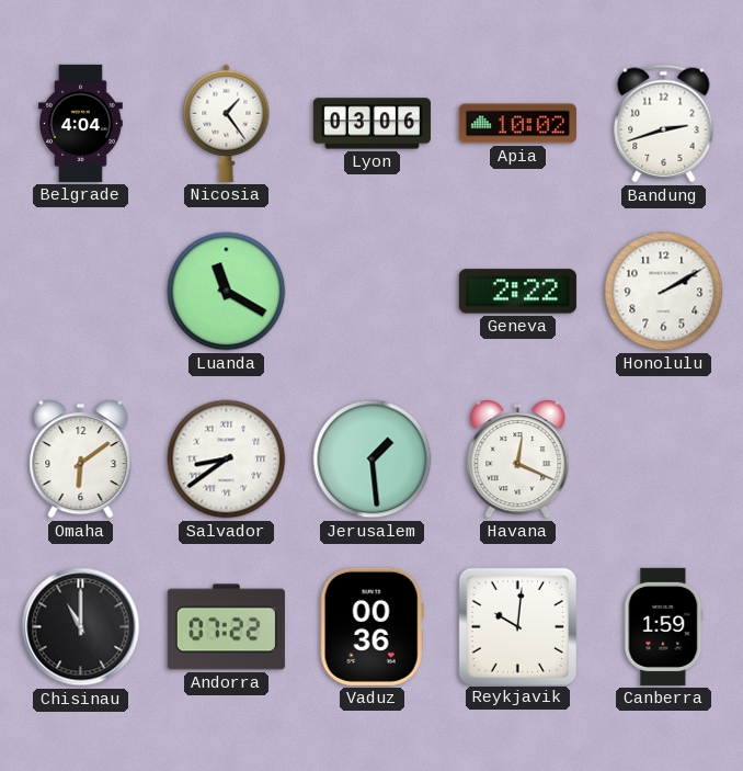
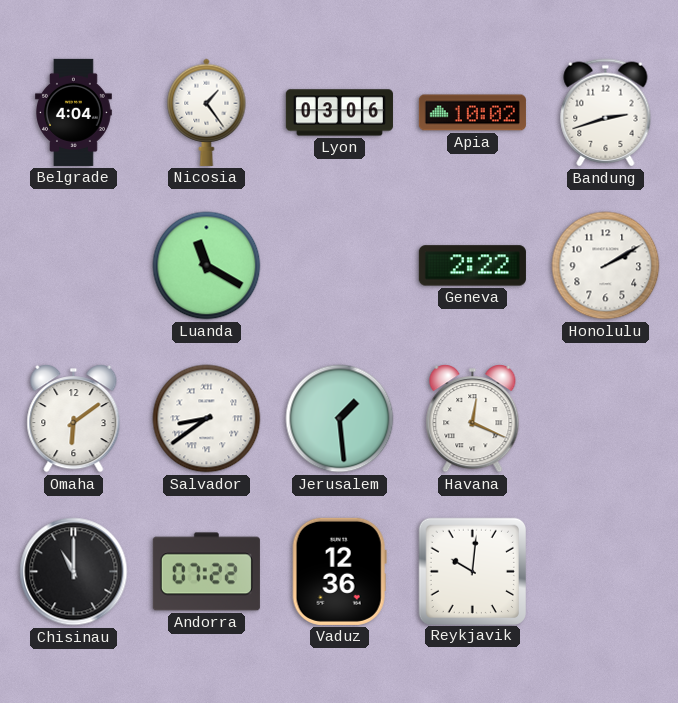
Vaduz: 00:36 -> 12:36
Canberra: 1:59 -> none
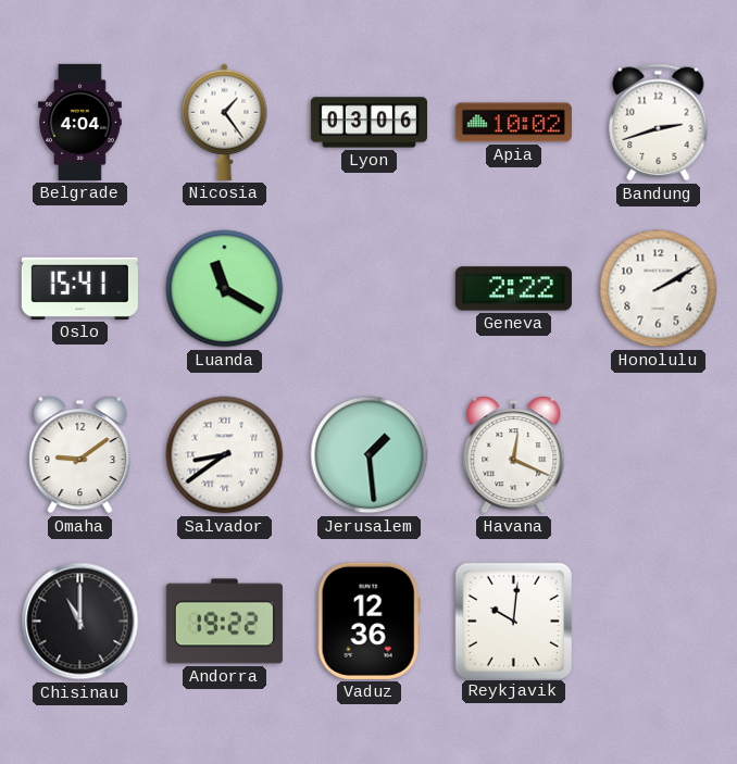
Oslo: none -> 15:41
Omaha: 6:09 -> 9:09
Andorra: 07:22 -> 19:22
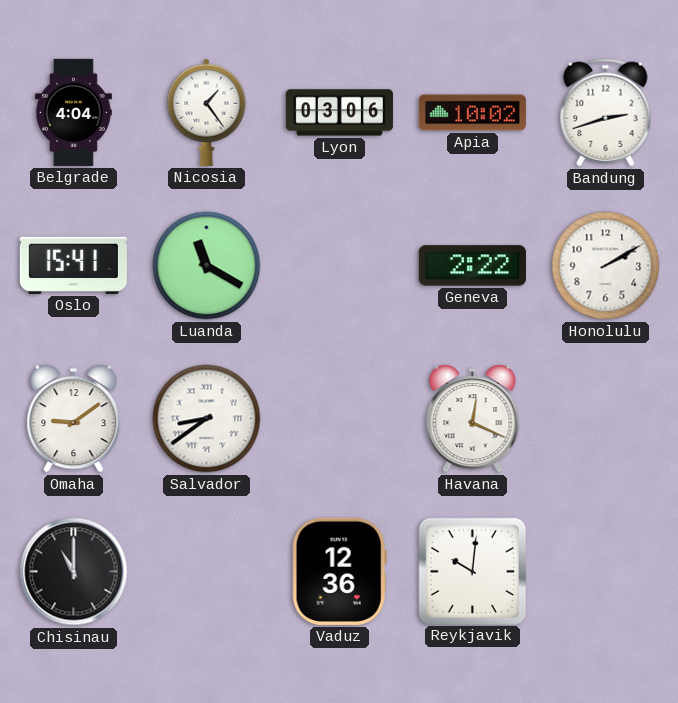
Jerusalem: 1:29 -> none
Andorra: 19:22 -> none
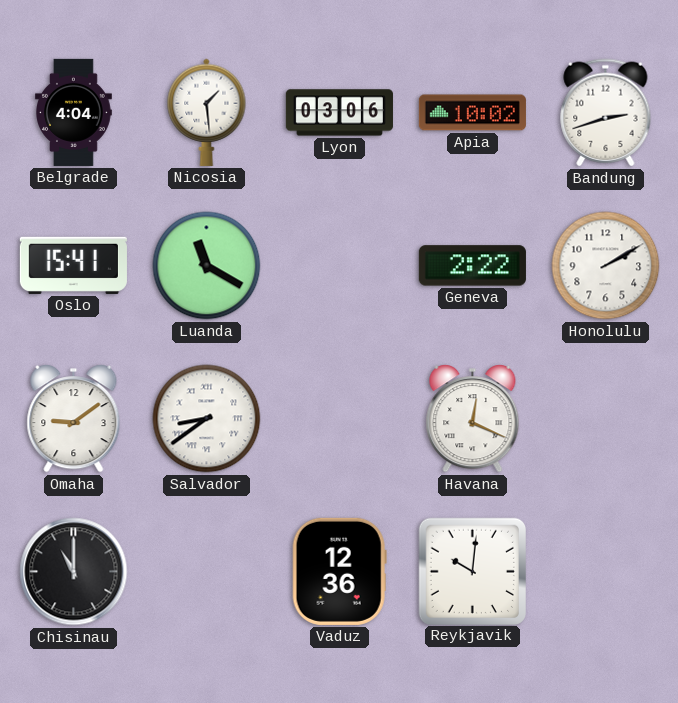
Nicosia: 1:24 -> 1:29
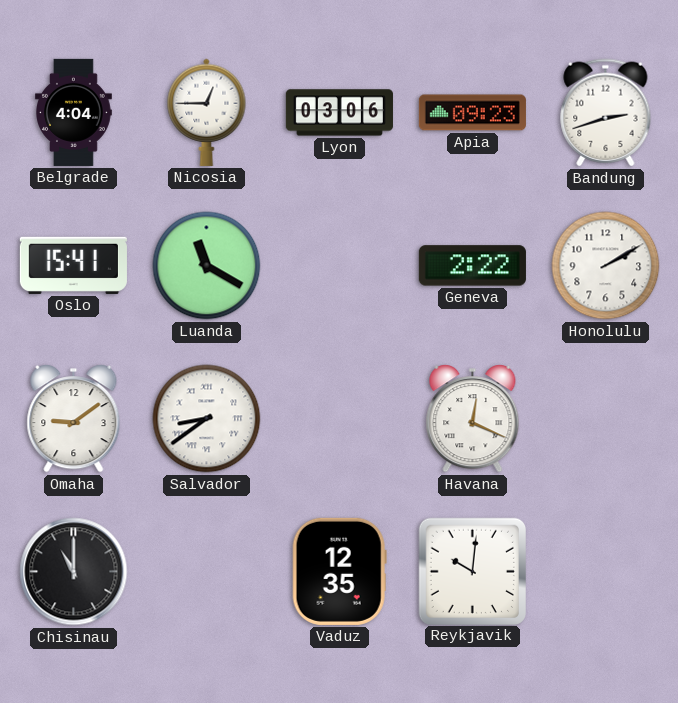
Nicosia: 1:29 -> 12:45
Apia: 10:02 -> 09:23
Vaduz: 12:36 -> 12:35
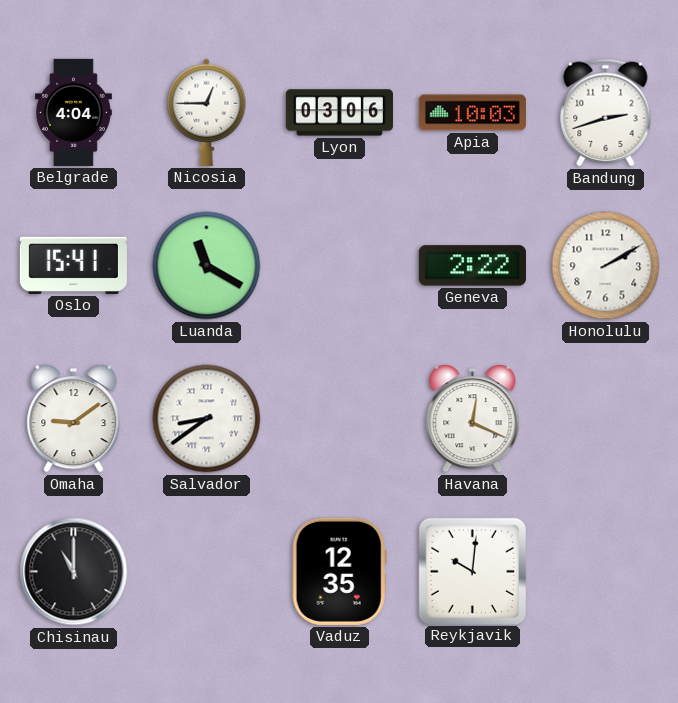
Apia: 09:23 -> 10:03
